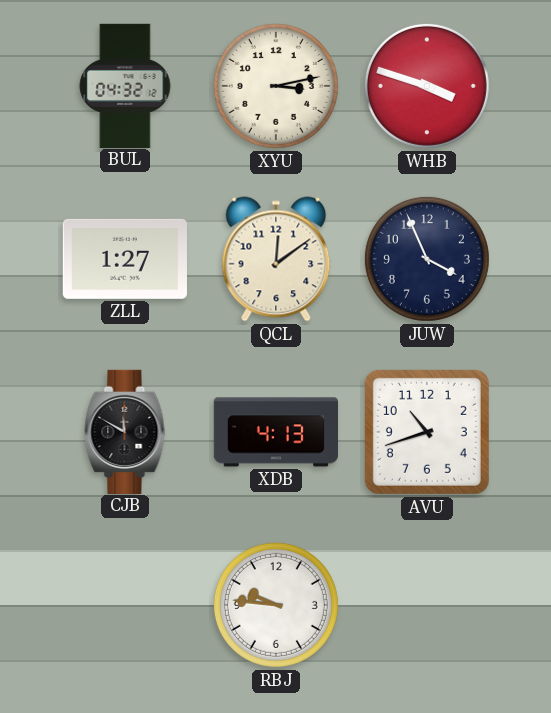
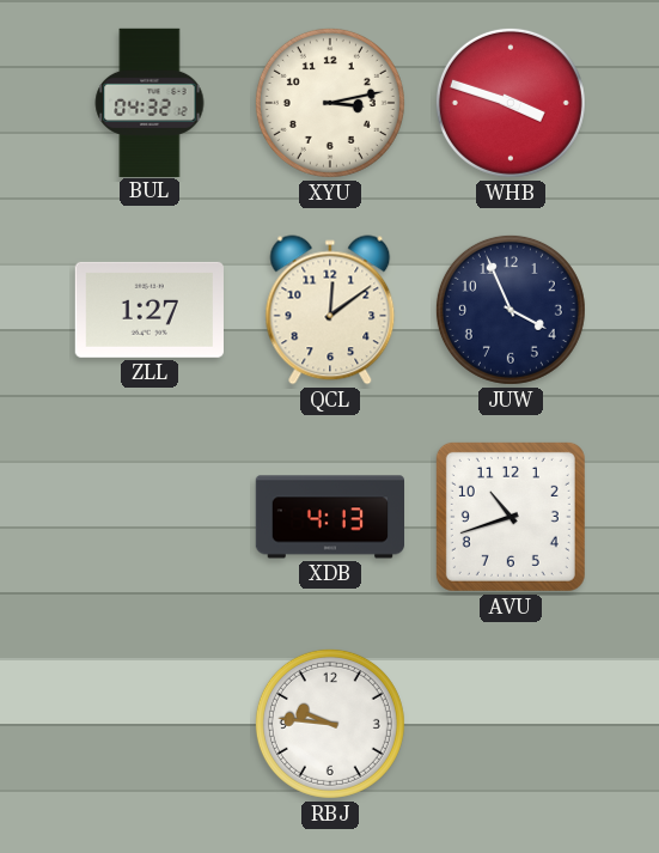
CJB: 11:50 -> none
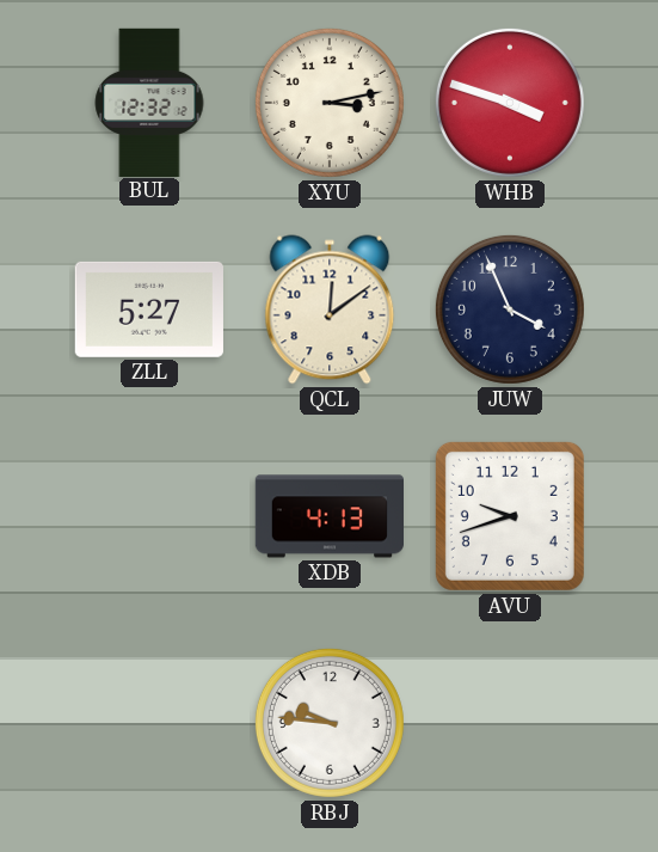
BUL: 04:32 -> 12:32
ZLL: 1:27 -> 5:27
AVU: 10:42 -> 9:42
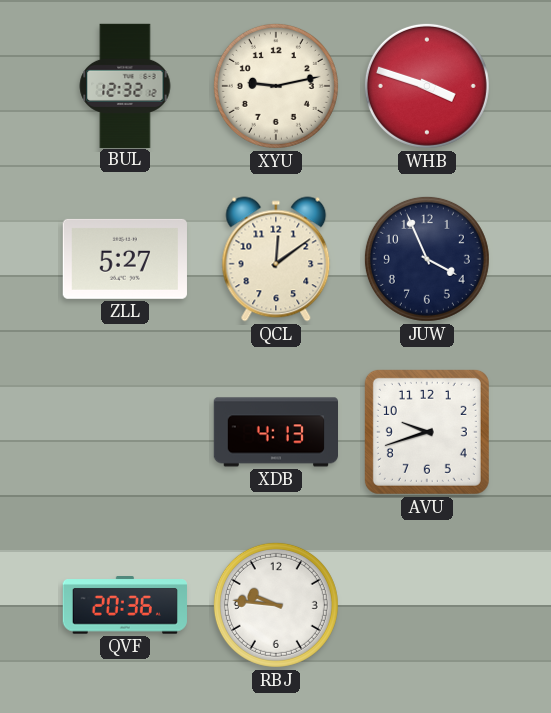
XYU: 3:13 -> 9:13
QVF: none -> 20:36
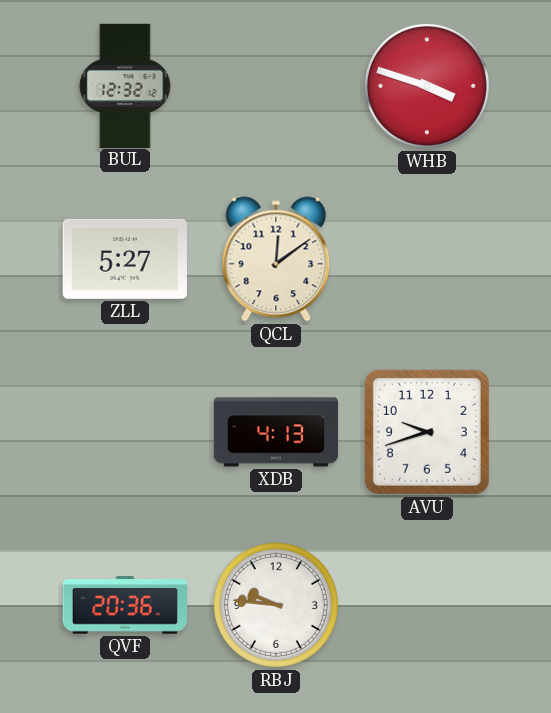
XYU: 9:13 -> none
JUW: 3:56 -> none
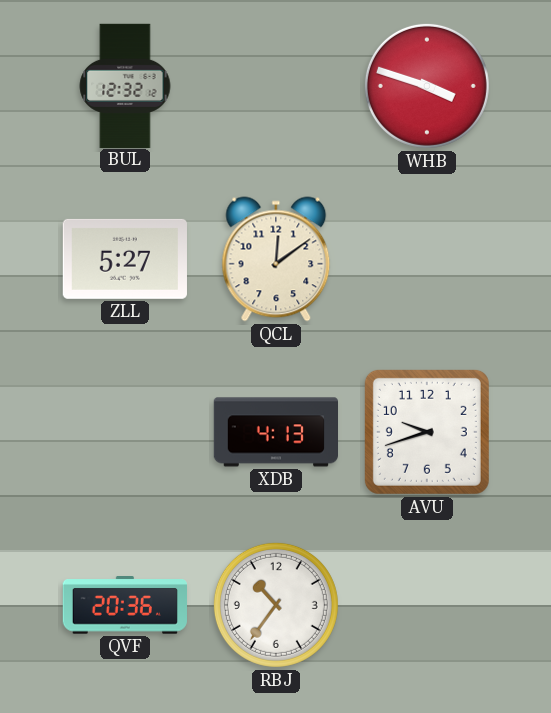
RBJ: 9:46 -> 10:36
